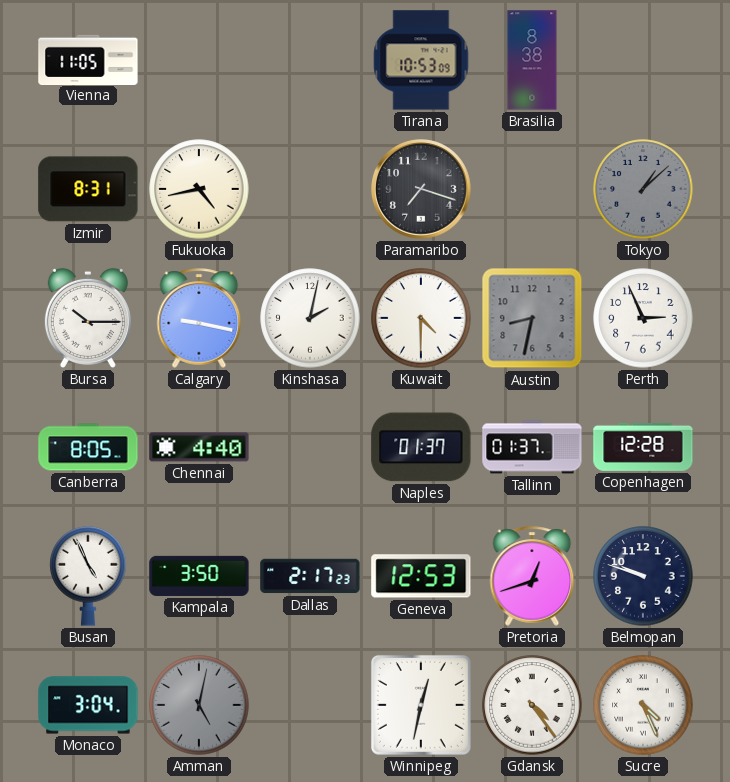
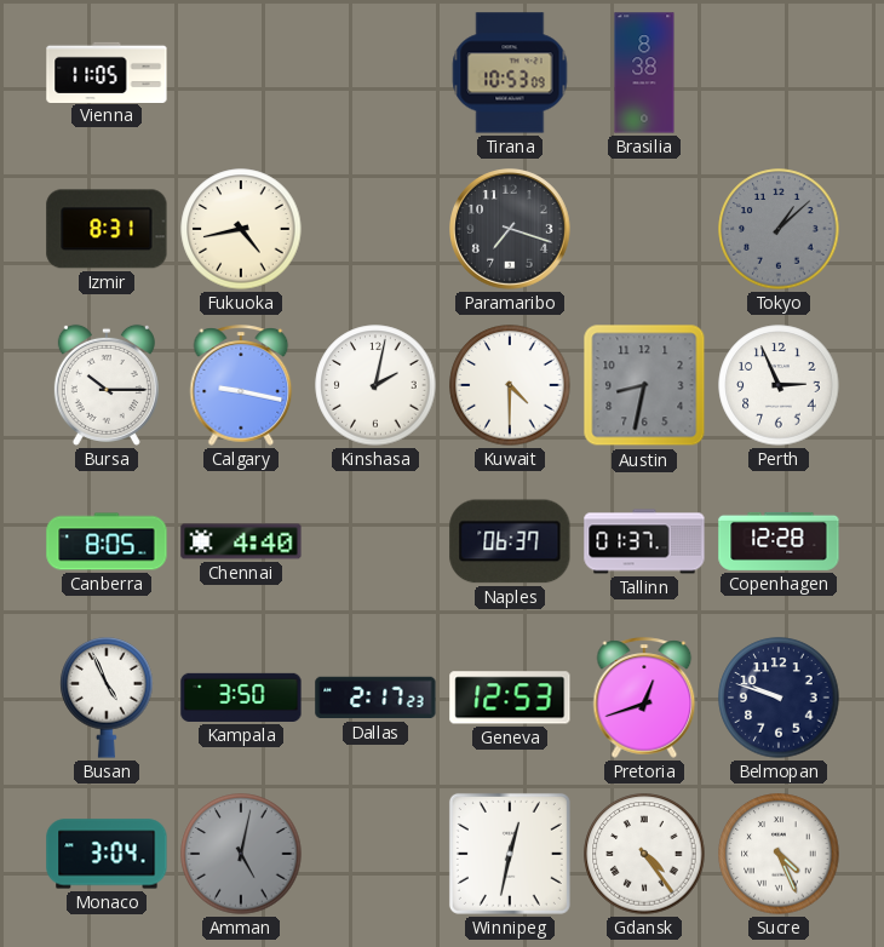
Naples: 01:37 -> 06:37
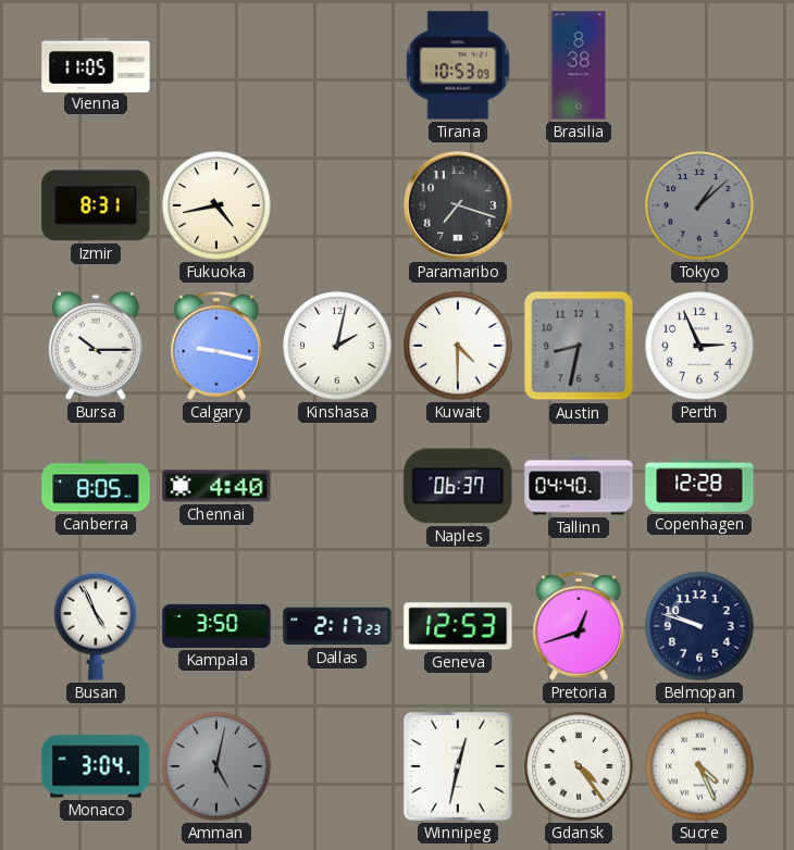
Tallinn: 01:37 -> 04:40
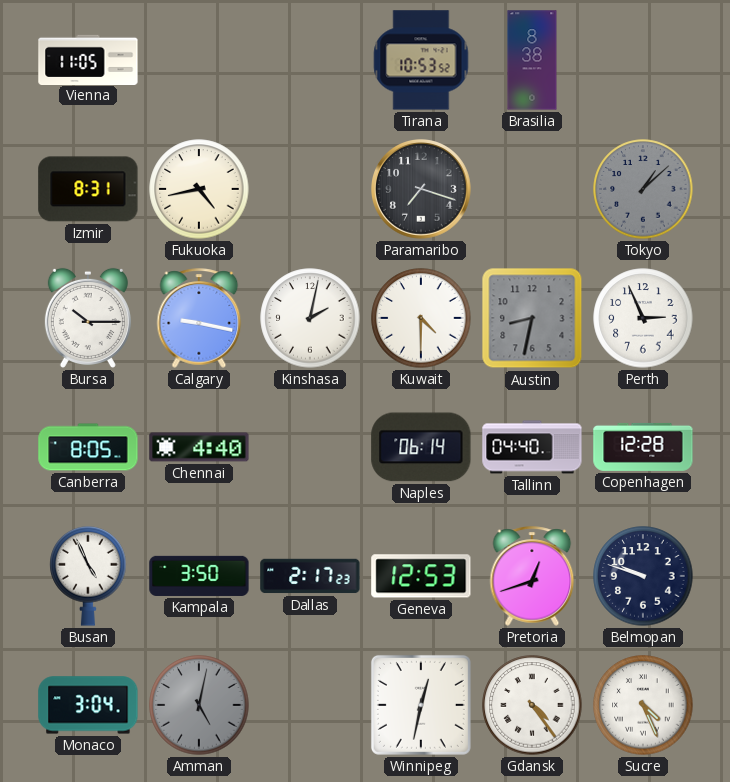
Tirana: 10:53:09 -> 10:53:52
Naples: 06:37 -> 06:14
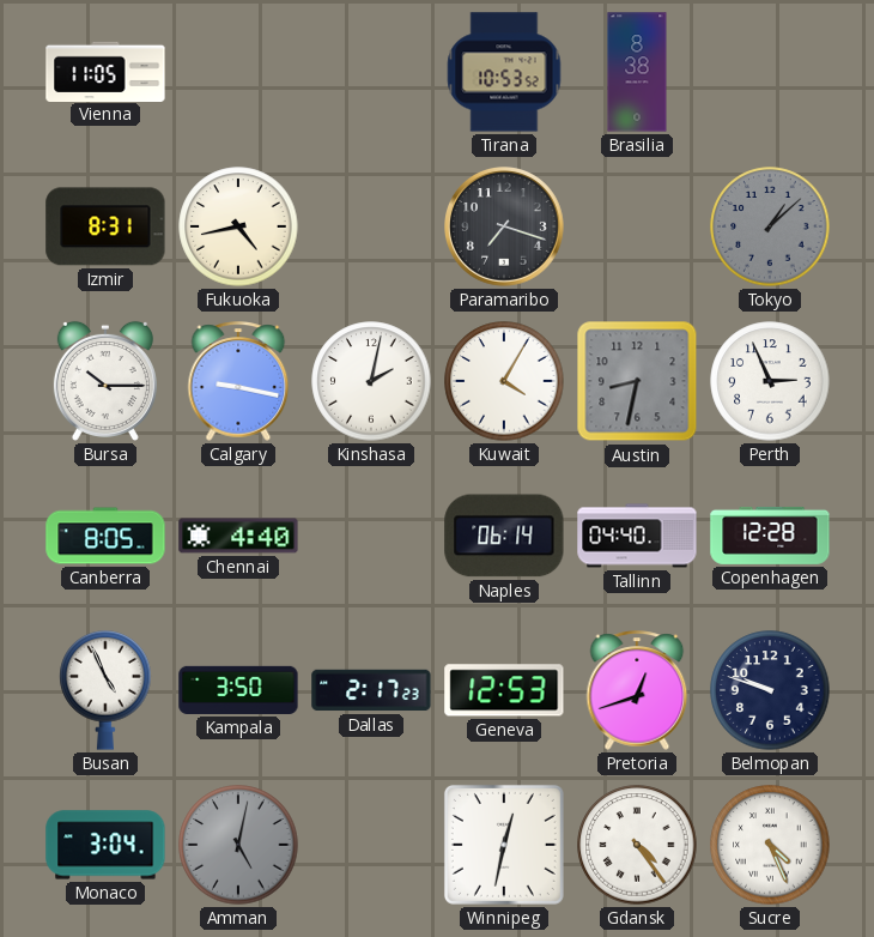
Kuwait: 4:30 -> 4:05
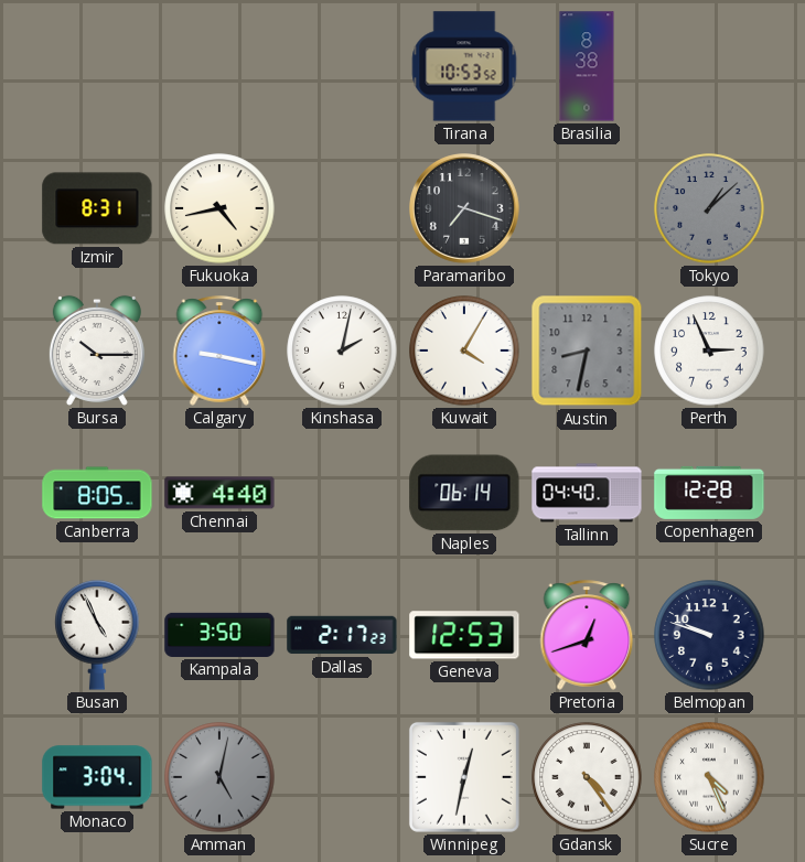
Vienna: 11:05 -> none
